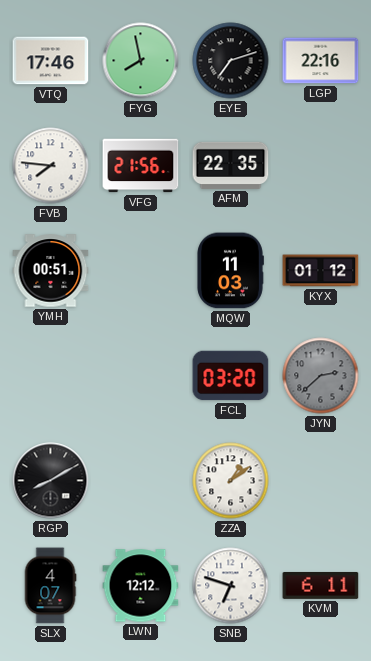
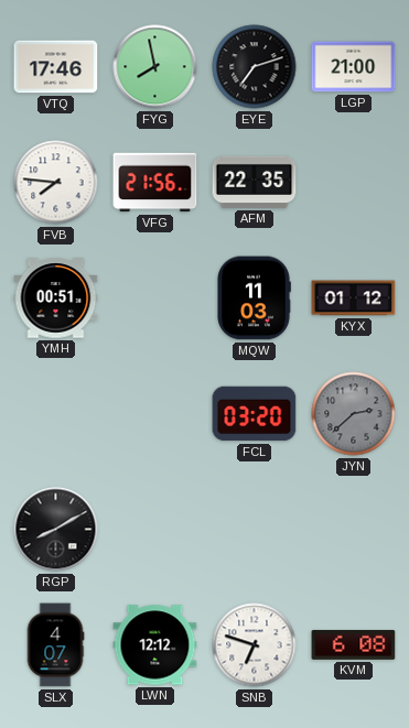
LGP: 22:16 -> 21:00
ZZA: 1:09 -> none
KVM: 6:11 -> 6:08
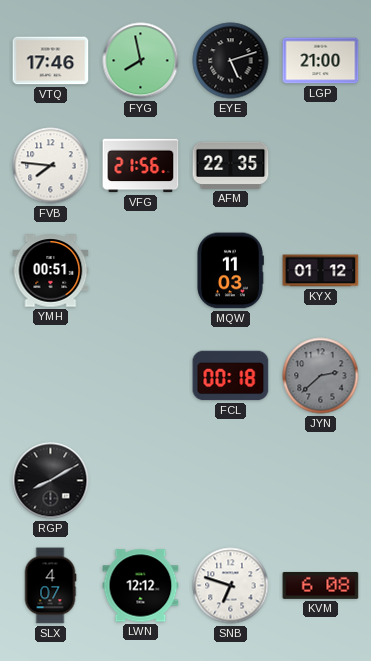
EYE: 7:12 -> 5:12
FCL: 03:20 -> 00:18
